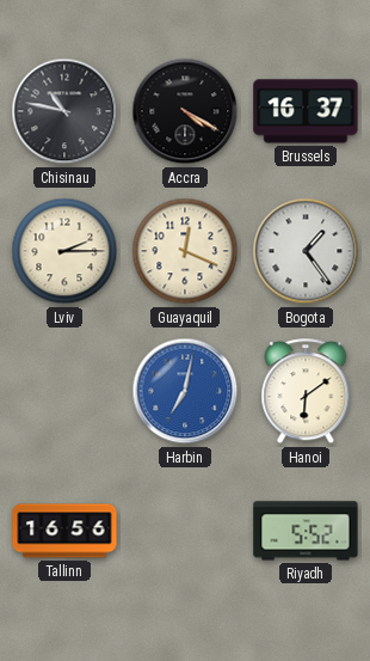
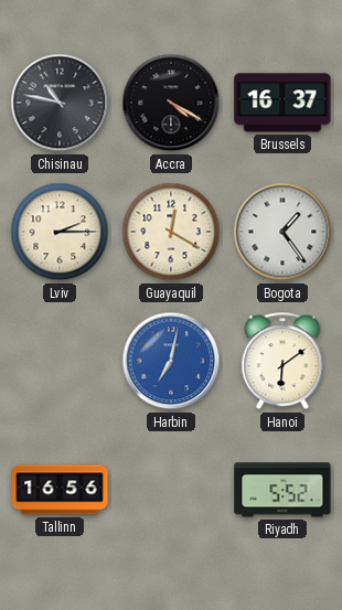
Guayaquil: 12:19 -> 12:20
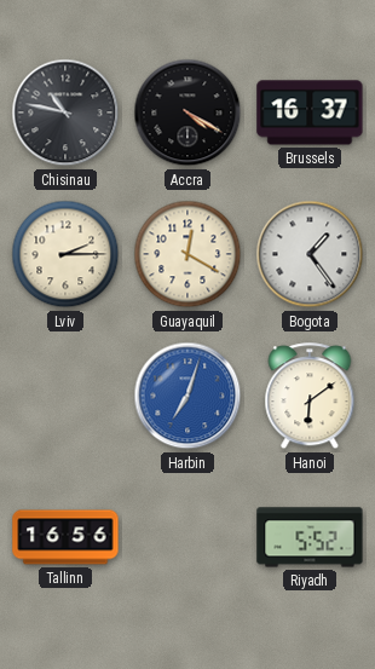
Harbin: 7:02 -> 7:03
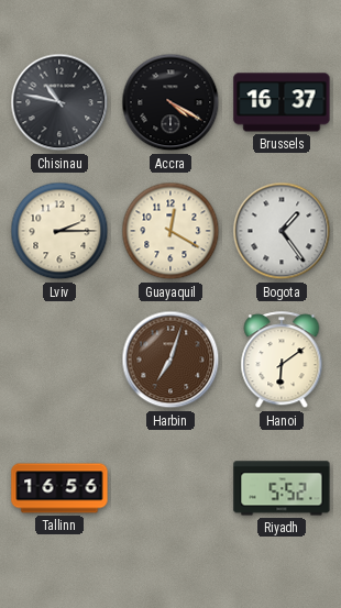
Harbin dial: blue -> brown
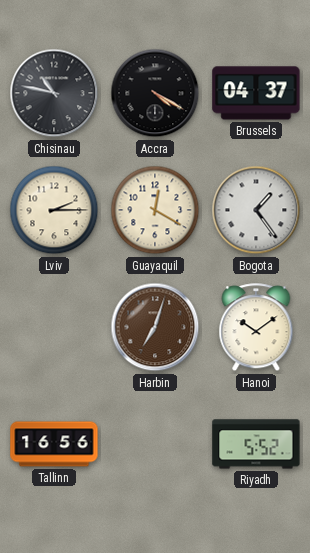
Brussels: 16:37 -> 04:37
Hanoi: 6:09 -> 10:09
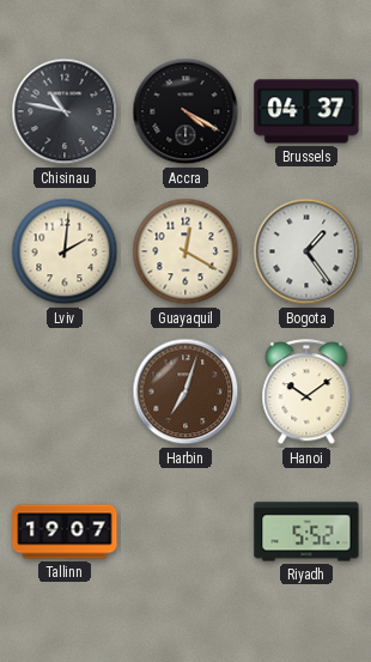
Lviv: 2:15 -> 2:01
Tallinn: 16:56 -> 19:07
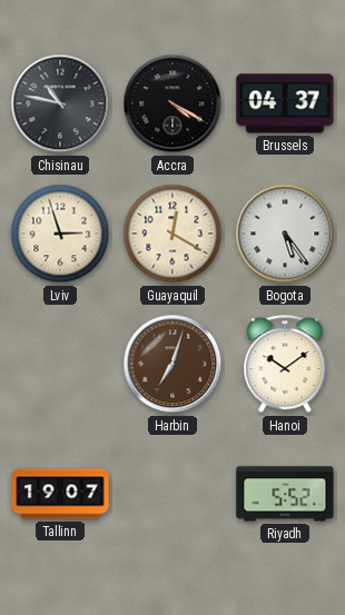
Lviv: 2:01 -> 2:57
Bogota: 1:24 -> 5:24
